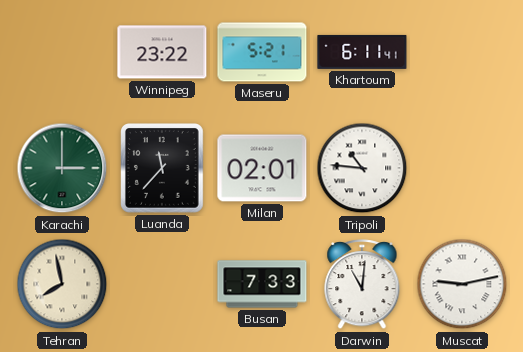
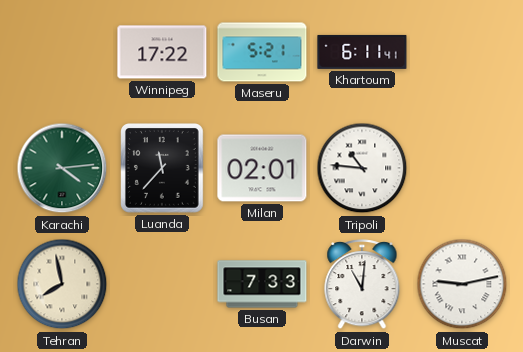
Winnipeg: 23:22 -> 17:22
Karachi: 3:00 -> 4:14
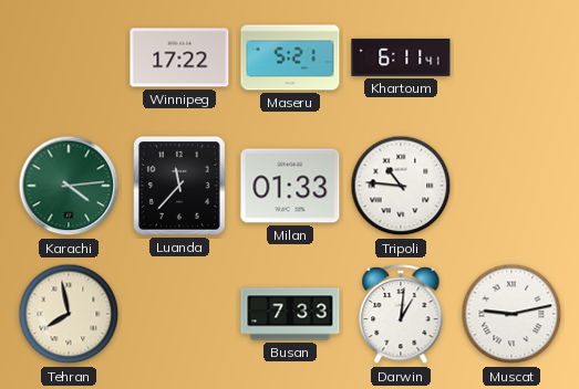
Milan: 02:01 -> 01:33
Darwin: 11:01 -> 1:01
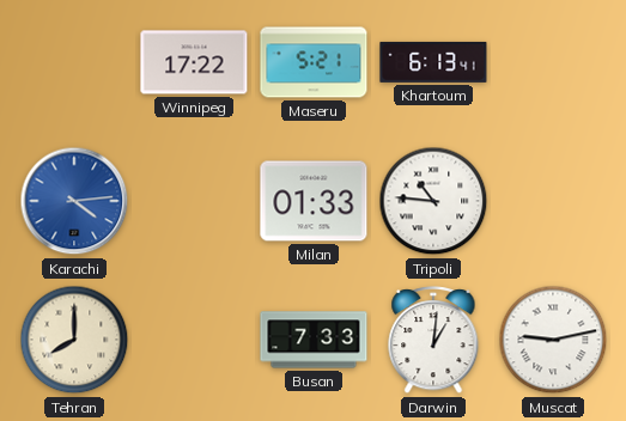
Khartoum: 6:11 -> 6:13
Karachi dial: green -> blue
Luanda: 11:37 -> none
Tehran: 7:58 -> 8:00
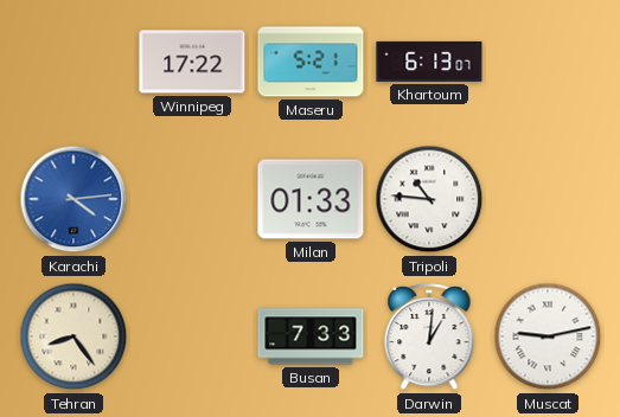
Khartoum: 6:13:41 -> 6:13:07
Tehran: 8:00 -> 8:24
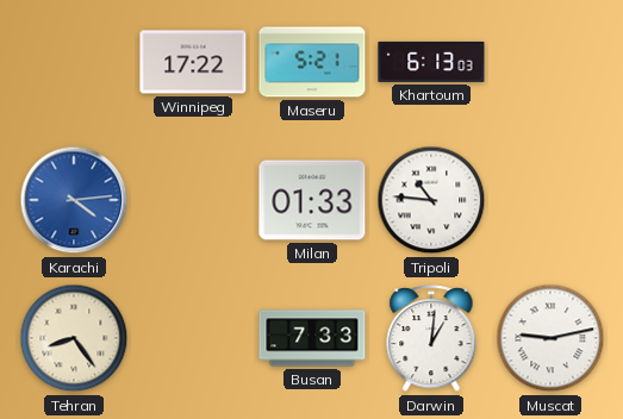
Khartoum: 6:13:07 -> 6:13:03
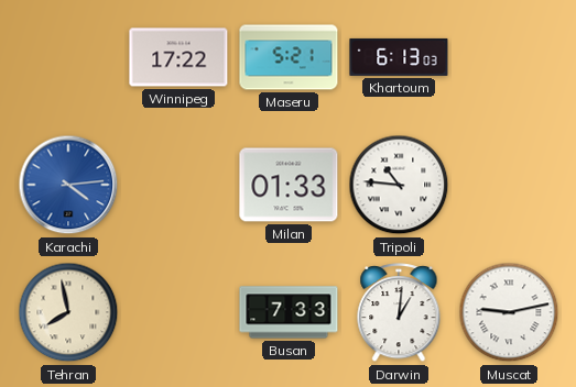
Tehran: 8:24 -> 7:58
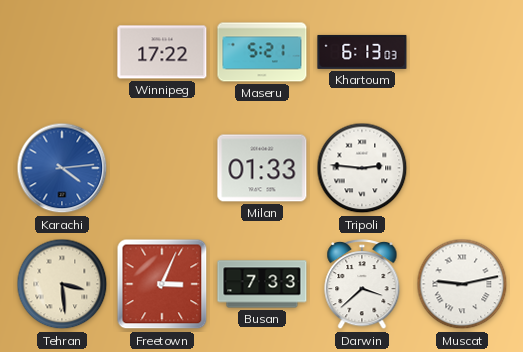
Tripoli: 10:46 -> 2:46
Tehran: 7:58 -> 3:29
Freetown: none -> 3:04
Darwin: 1:01 -> 3:38
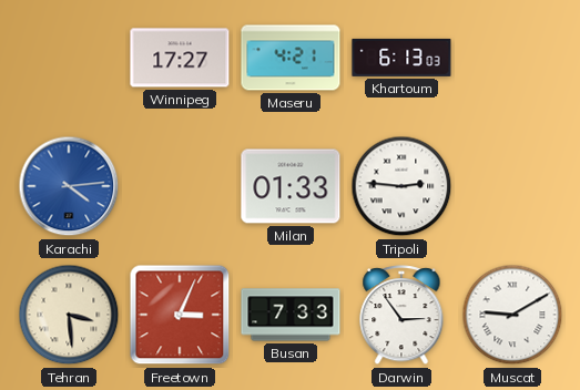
Winnipeg: 17:22 -> 17:27
Maseru: 5:21 -> 4:21
Darwin: 3:38 -> 2:54
Muscat: 9:13 -> 9:10
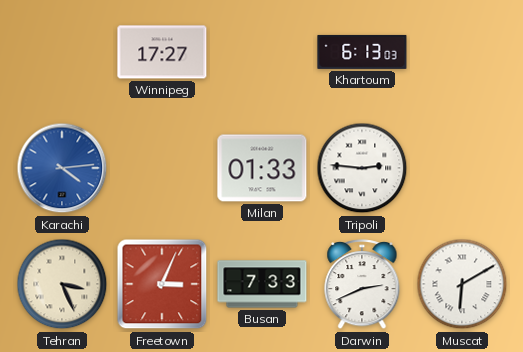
Maseru: 4:21 -> none
Tehran: 3:29 -> 3:26
Darwin: 2:54 -> 2:41
Muscat: 9:10 -> 6:10
